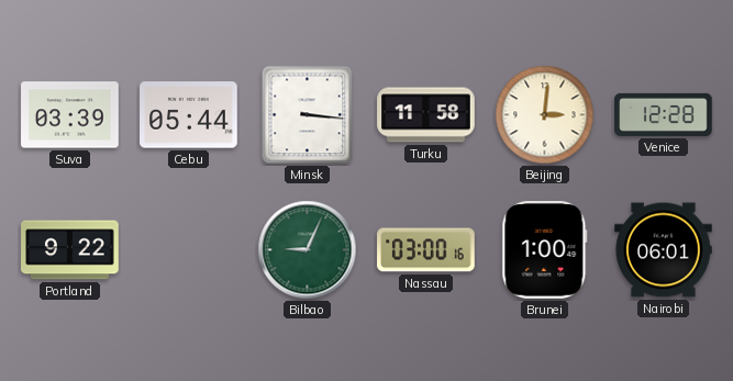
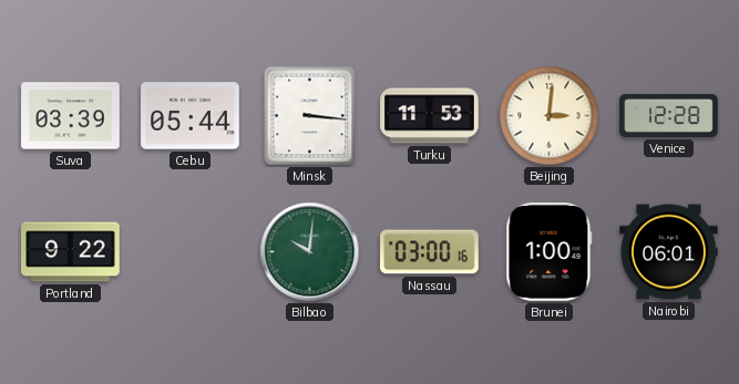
Turku: 11:58 -> 11:53
Bilbao: 9:04 -> 10:01
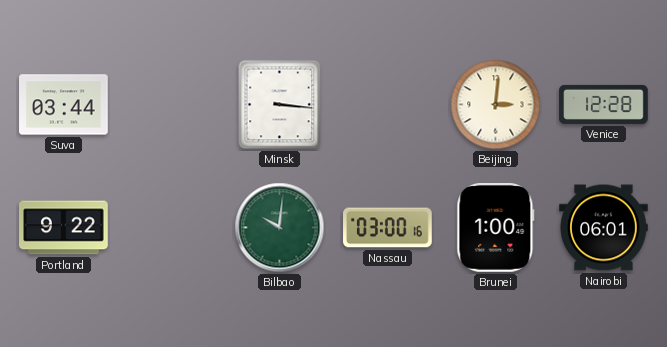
Suva: 03:39 -> 03:44
Cebu: 05:44 -> none
Turku: 11:53 -> none
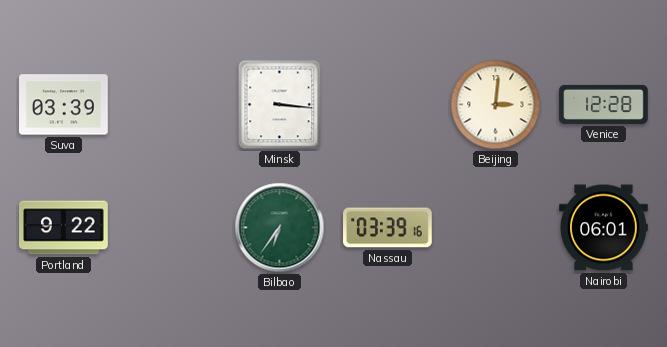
Suva: 03:44 -> 03:39
Bilbao: 10:01 -> 6:36
Nassau: 03:00 -> 03:39
Brunei: 1:00 -> none
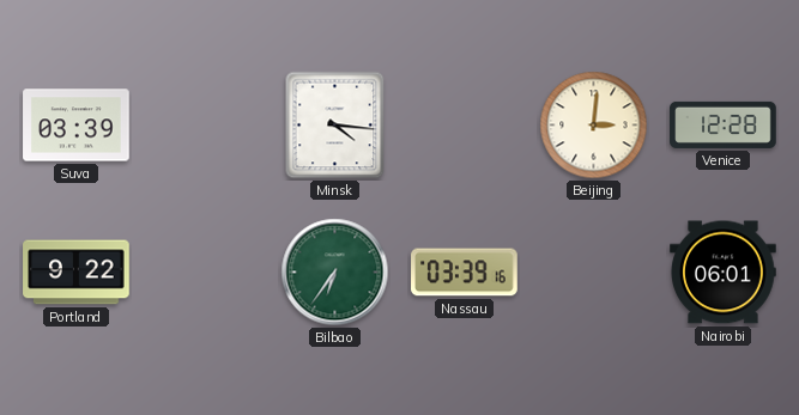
Minsk: 3:16 -> 4:16
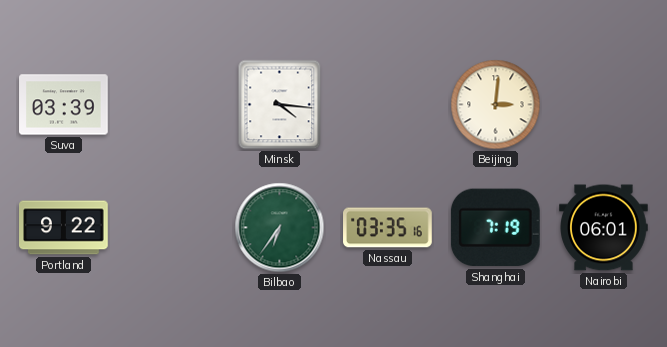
Venice: 12:28 -> none
Nassau: 03:39 -> 03:35
Shanghai: none -> 7:19
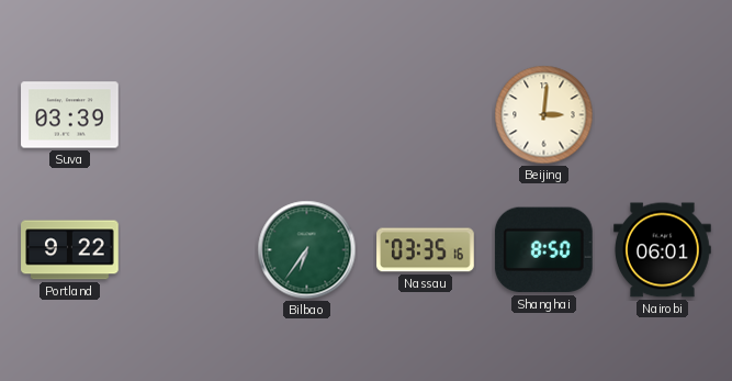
Minsk: 4:16 -> none
Shanghai: 7:19 -> 8:50
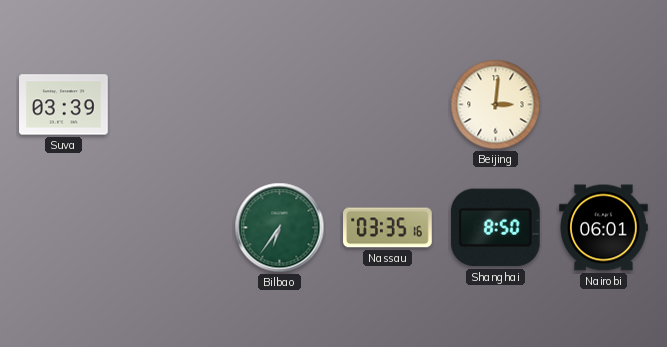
Portland: 9:22 -> none
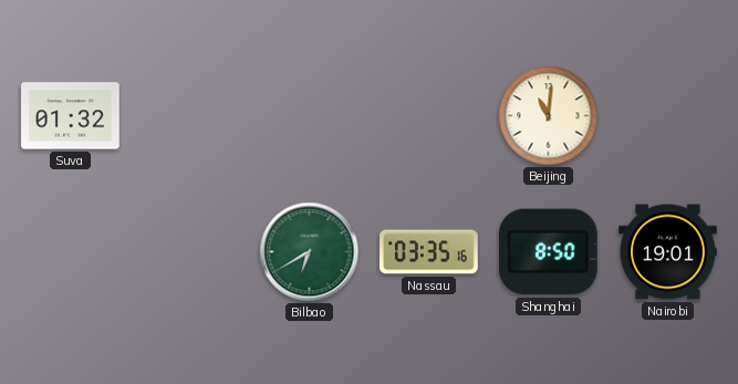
Suva: 03:39 -> 01:32
Beijing: 3:01 -> 11:01
Bilbao: 6:36 -> 6:40
Nairobi: 06:01 -> 19:01
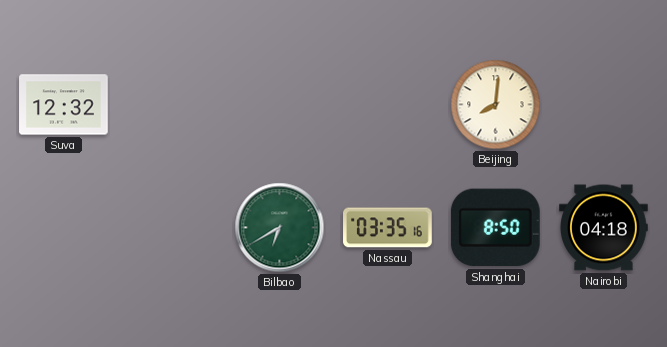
Suva: 01:32 -> 12:32
Beijing: 11:01 -> 8:01
Nairobi: 19:01 -> 04:18
